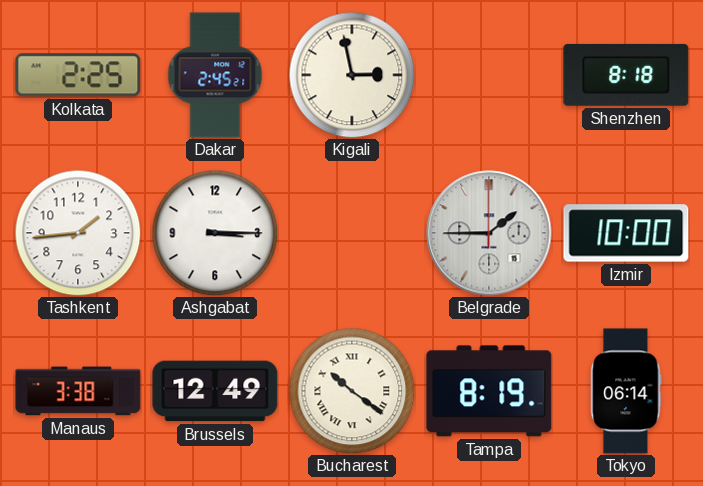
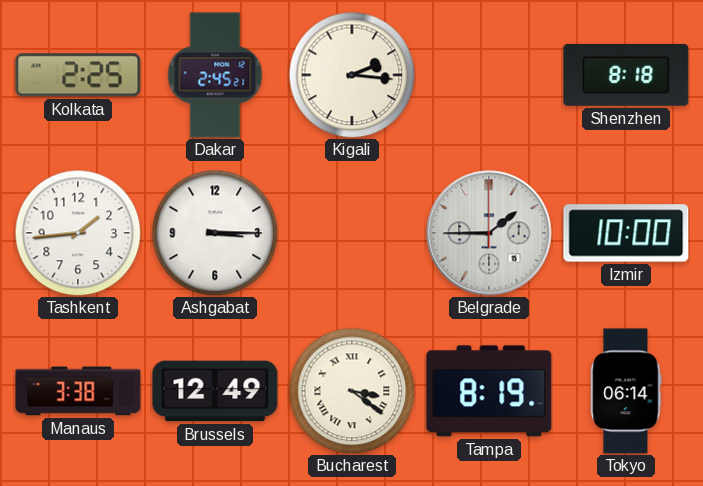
Kigali: 2:58 -> 2:16
Bucharest: 10:21 -> 3:21
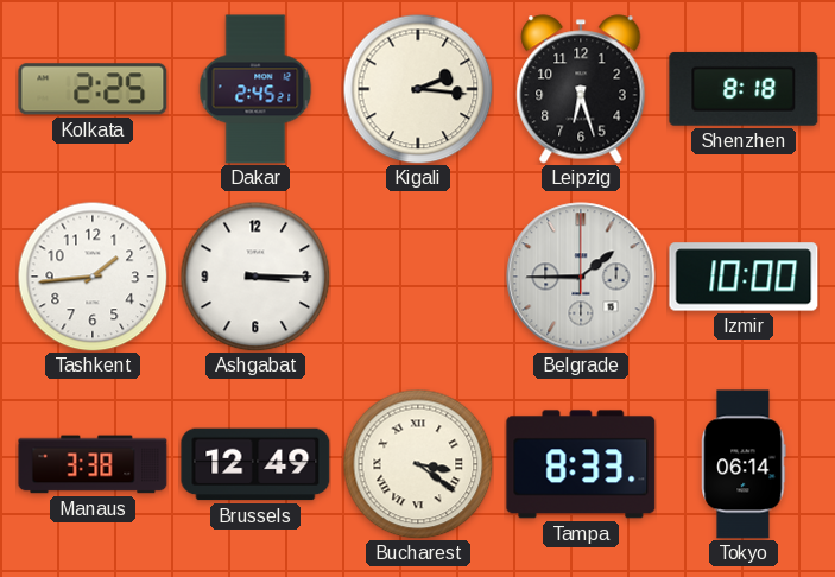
Leipzig: none -> 6:27
Tampa: 8:19 -> 8:33
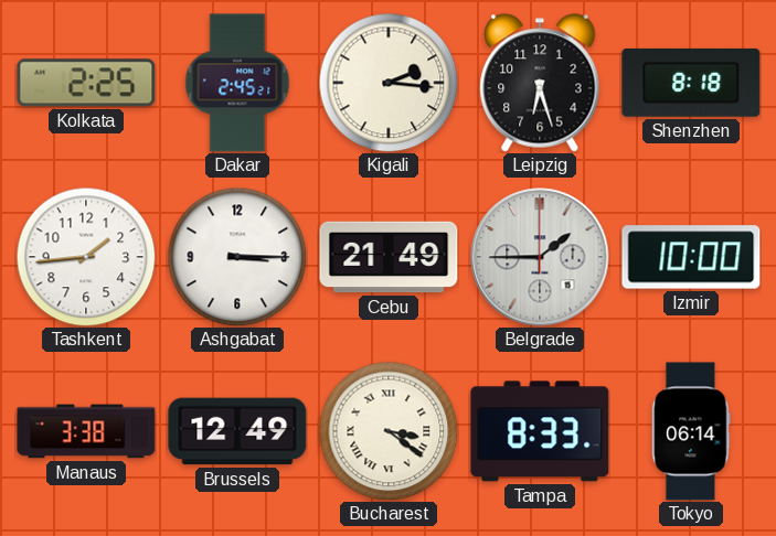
Cebu: none -> 21:49
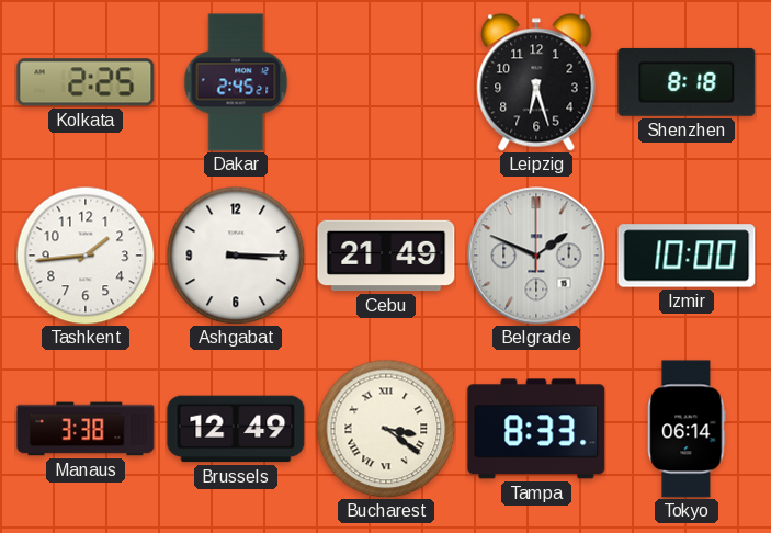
Kigali: 2:16 -> none
Belgrade: 1:45 -> 1:49
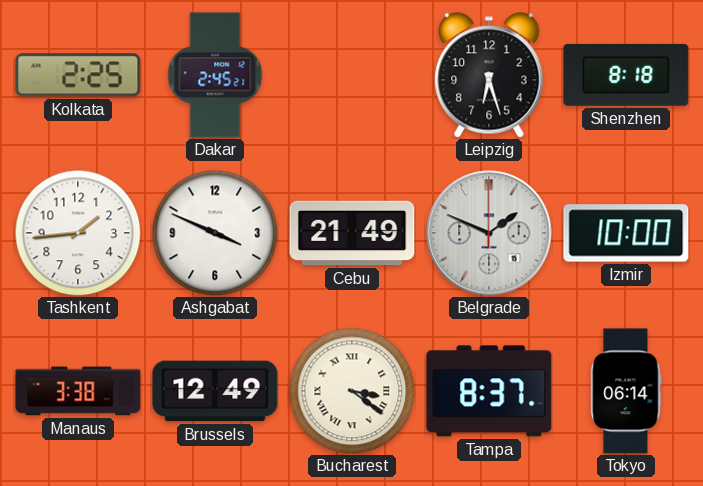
Ashgabat: 3:15 -> 3:49
Tampa: 8:33 -> 8:37
